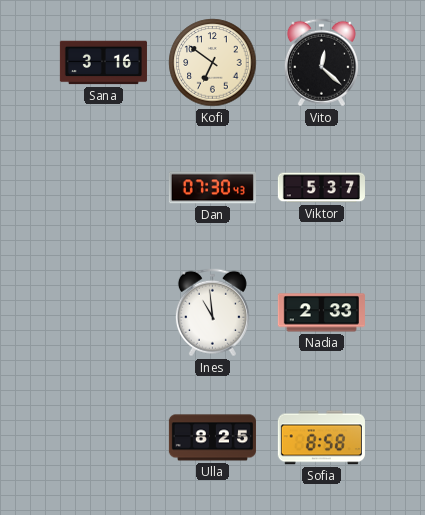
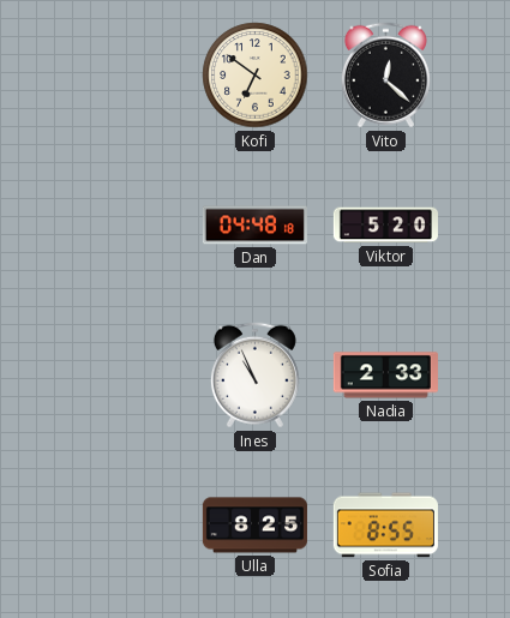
Sana: 3:16 -> none
Dan: 07:30 -> 04:48
Viktor: 5:37 -> 5:20
Ines: 10:59 -> 10:56
Sofia: 8:58 -> 8:55
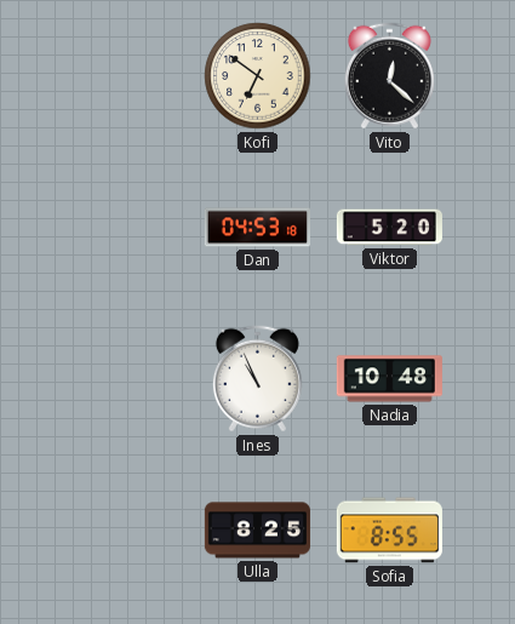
Dan: 04:48 -> 04:53
Nadia: 2:33 -> 10:48
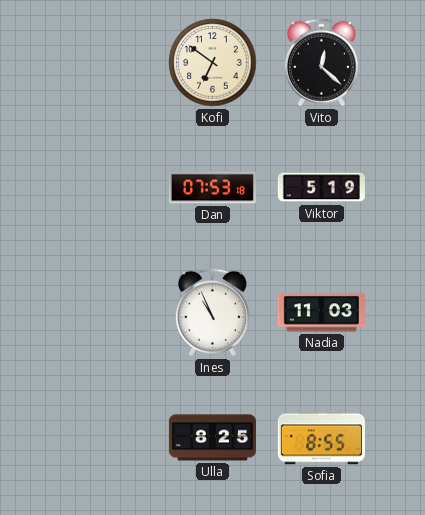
Dan: 04:53 -> 07:53
Viktor: 5:20 -> 5:19
Nadia: 10:48 -> 11:03
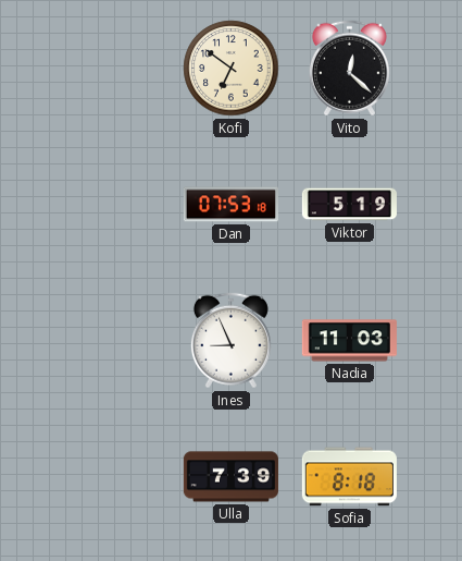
Ines: 10:56 -> 8:56
Ulla: 8:25 -> 7:39
Sofia: 8:55 -> 8:18
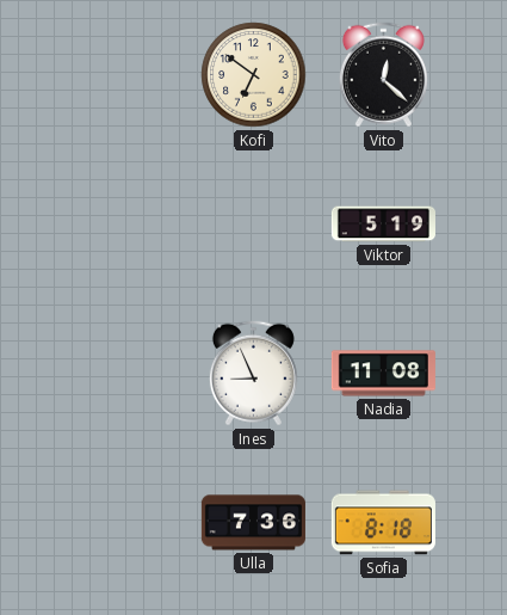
Dan: 07:53 -> none
Nadia: 11:03 -> 11:08
Ulla: 7:39 -> 7:36
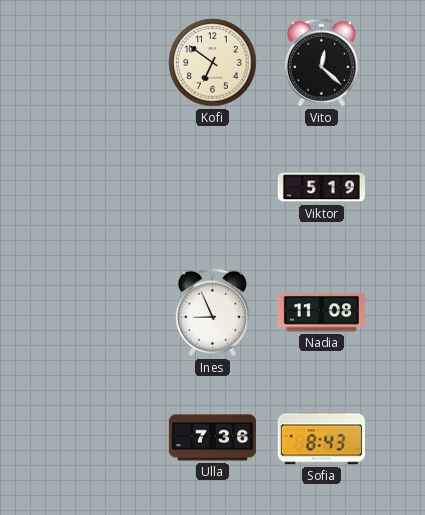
Sofia: 8:18 -> 8:43
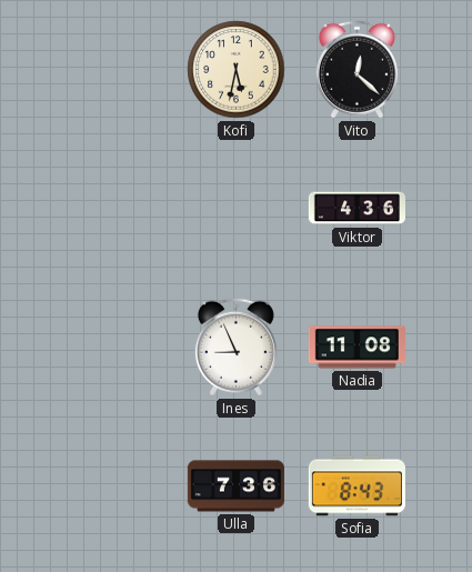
Kofi: 6:51 -> 5:32
Viktor: 5:19 -> 4:36
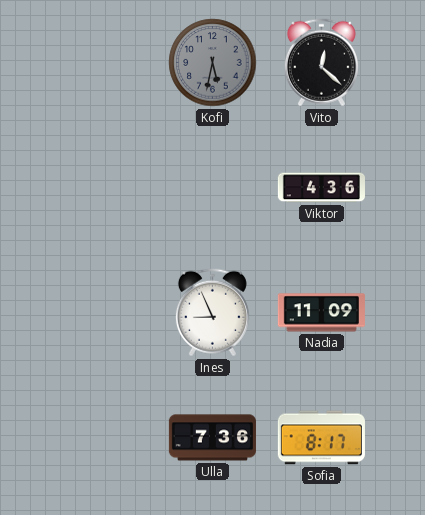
Kofi dial: cream -> grey
Nadia: 11:08 -> 11:09
Sofia: 8:43 -> 8:17
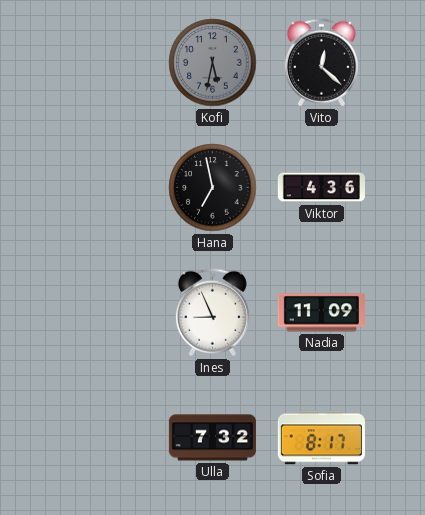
Hana: none -> 6:58
Ulla: 7:36 -> 7:32
